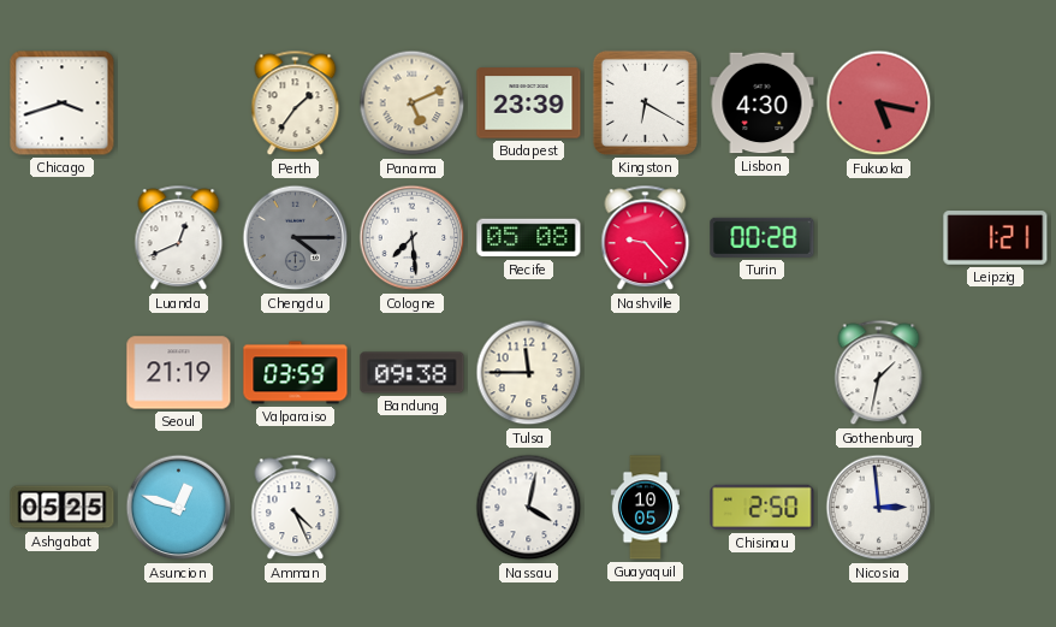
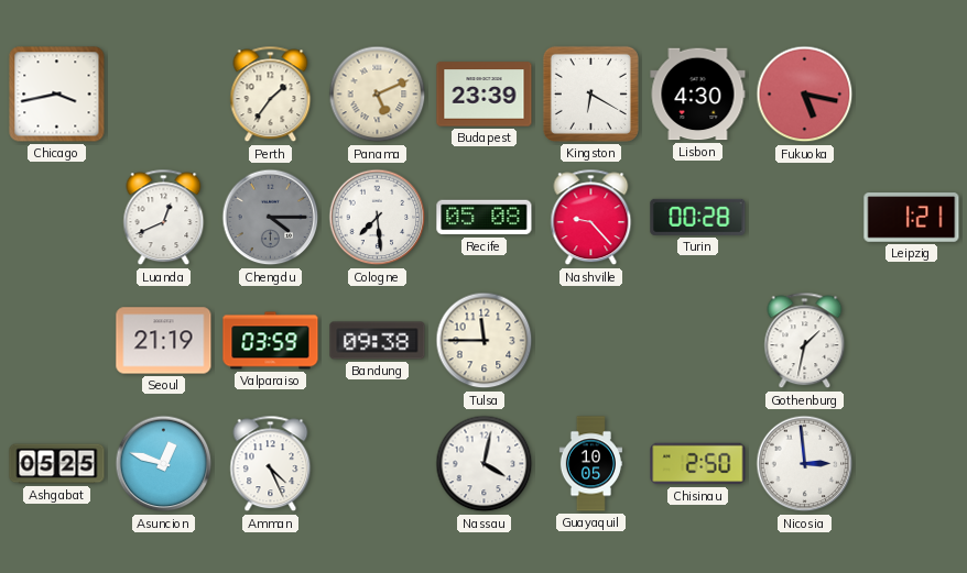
Chicago: 3:42 -> 3:43
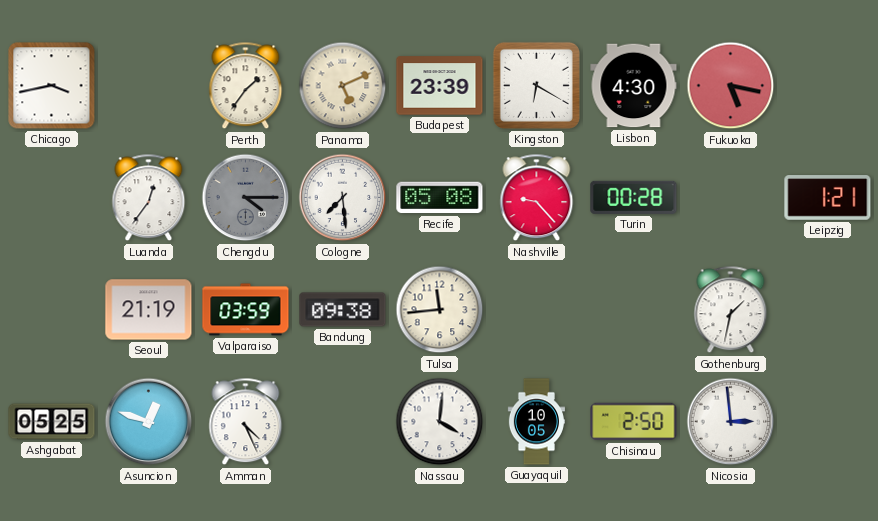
Luanda: 12:41 -> 12:36
Tulsa: 11:45 -> 11:44
Nassau: 4:02 -> 4:01
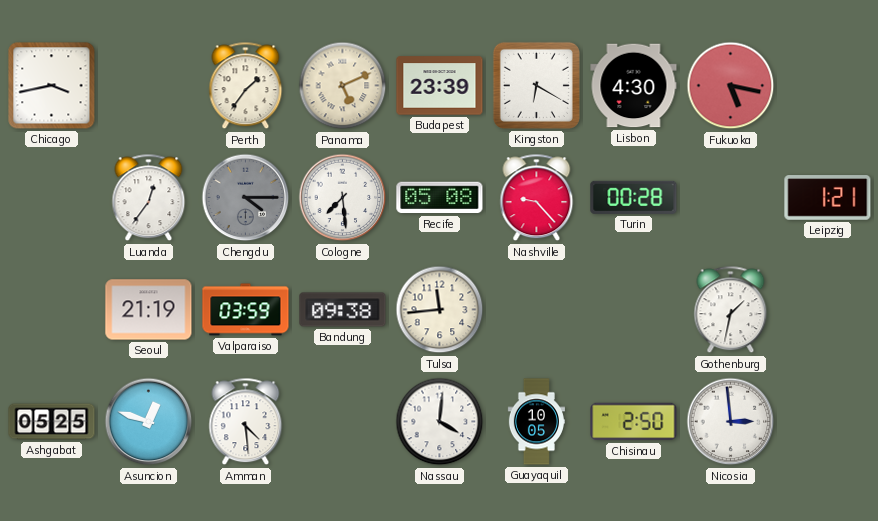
Amman: 4:26 -> 4:29
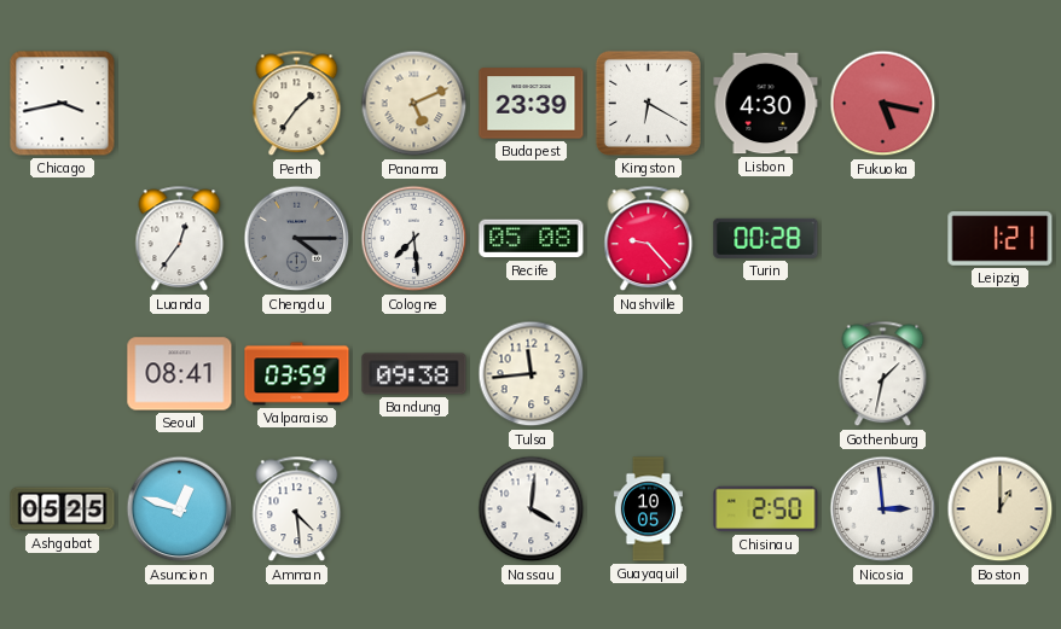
Seoul: 21:19 -> 08:41
Boston: none -> 1:00
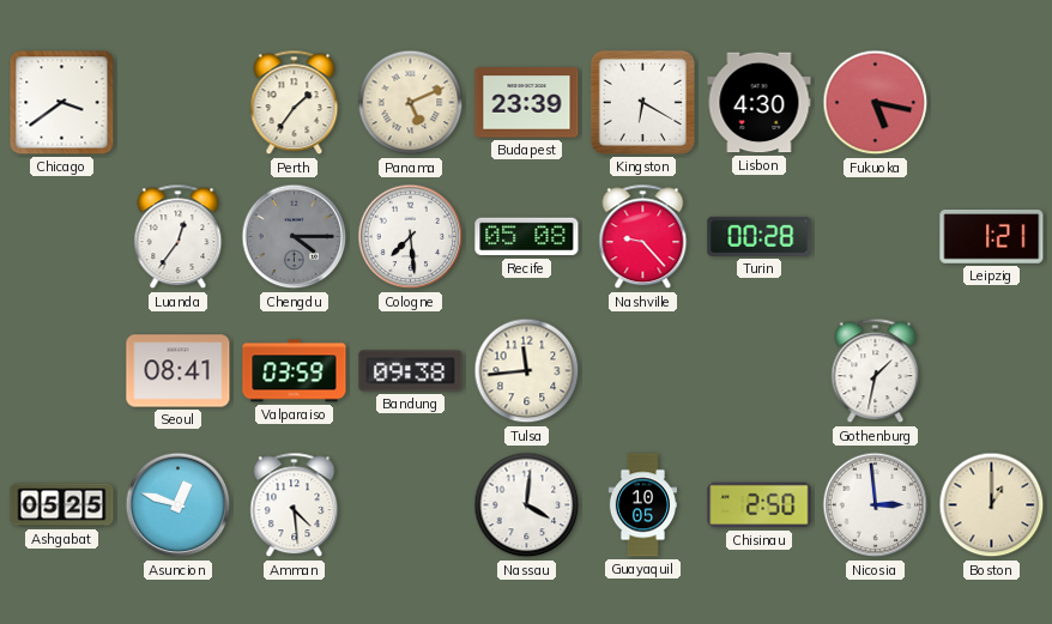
Chicago: 3:43 -> 3:39
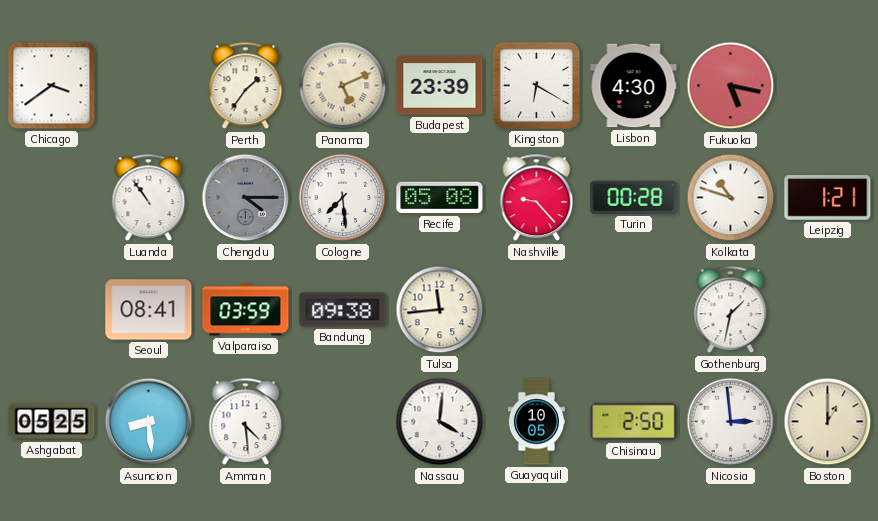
Luanda: 12:36 -> 10:54
Kolkata: none -> 10:48
Asuncion: 12:48 -> 8:29
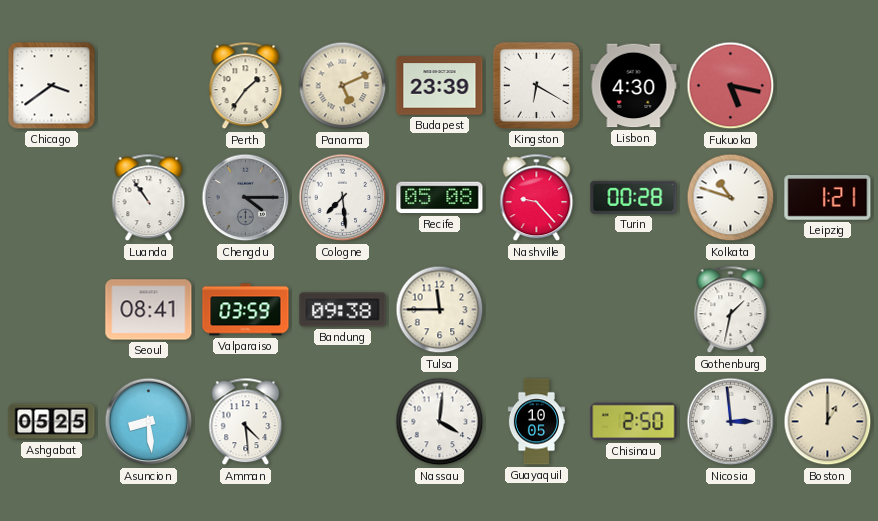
Tulsa: 11:44 -> 11:45
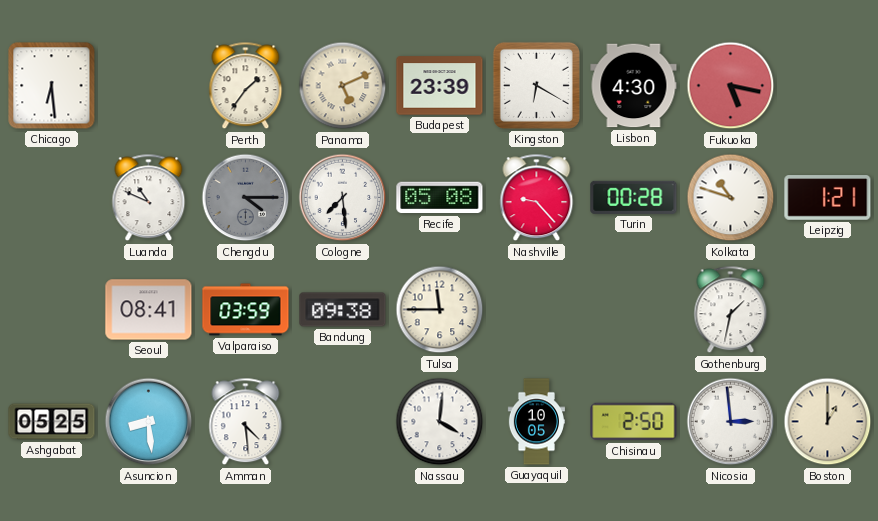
Chicago: 3:39 -> 6:29
Luanda: 10:54 -> 10:49
